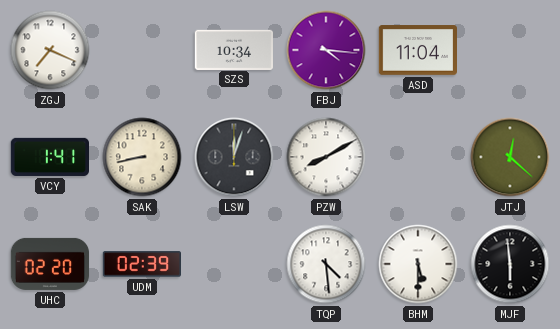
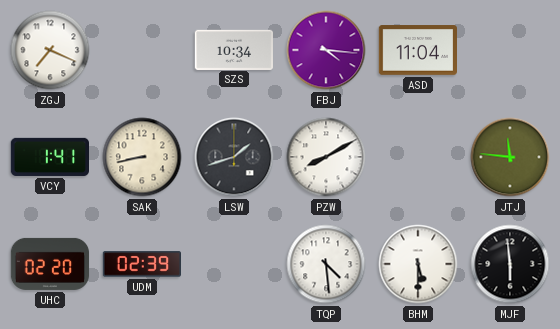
LSW: 12:03 -> 1:42
JTJ: 12:22 -> 11:46
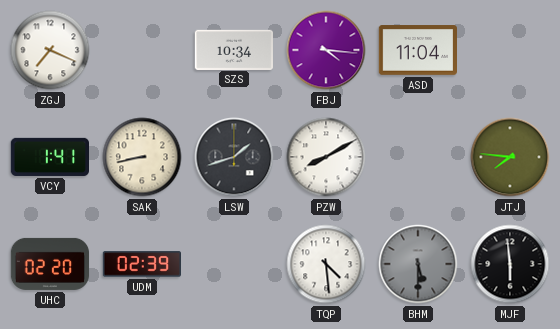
JTJ: 11:46 -> 7:46
BHM dial: white -> grey
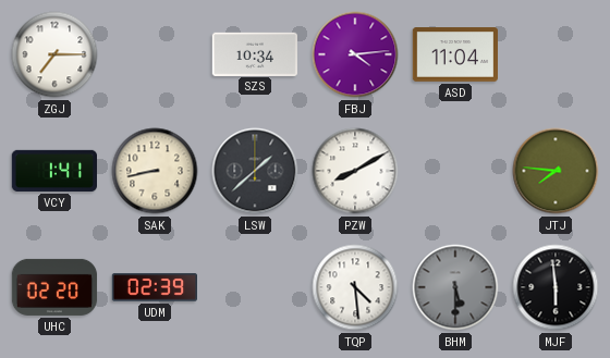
ZGJ: 7:19 -> 7:15
FBJ: 4:16 -> 4:14
LSW: 1:42 -> 1:38
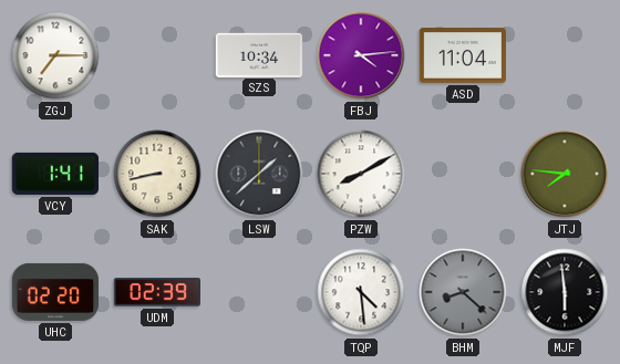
BHM: 5:30 -> 8:22
